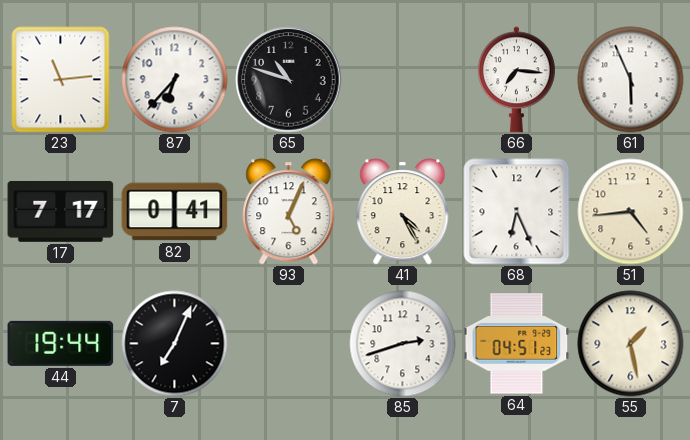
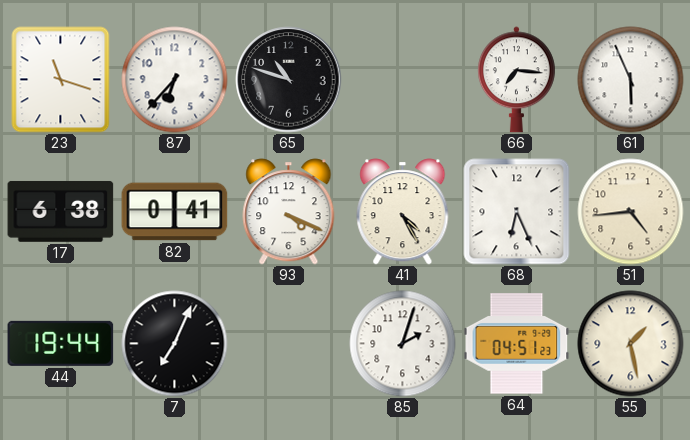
23: 11:14 -> 11:18
17: 7:17 -> 6:38
93: 5:04 -> 4:19
85: 2:42 -> 2:03
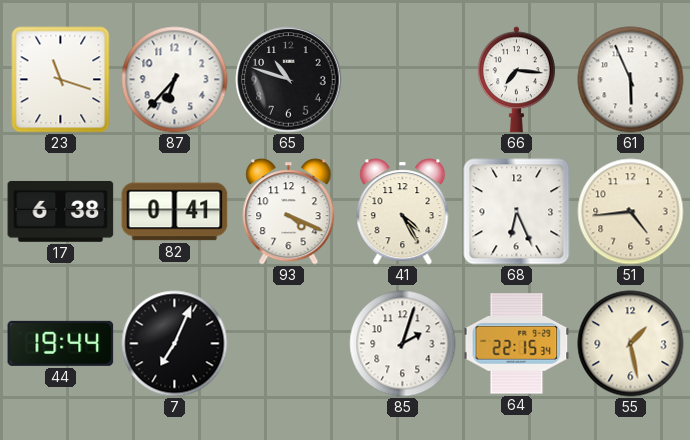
64: 04:51 -> 22:15
